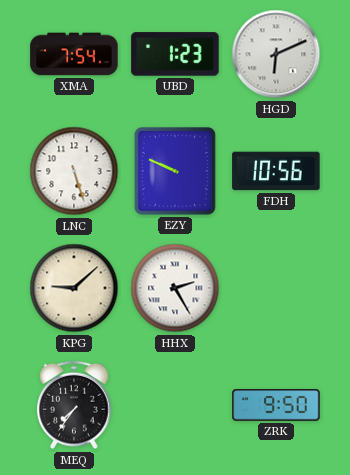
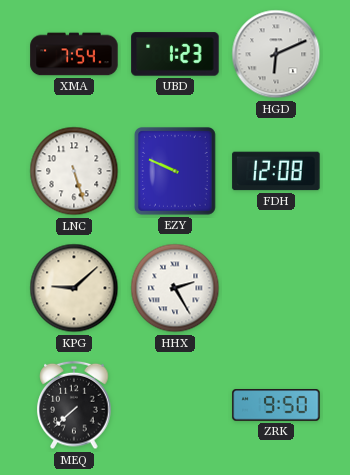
FDH: 10:56 -> 12:08
MEQ: 7:36 -> 7:38
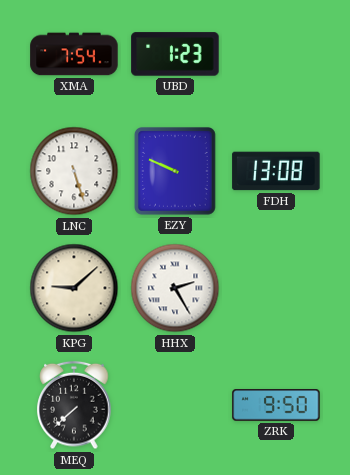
HGD: 6:11 -> none
FDH: 12:08 -> 13:08
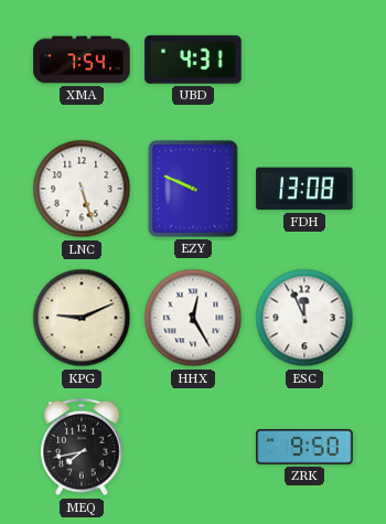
UBD: 1:23 -> 4:31
KPG: 9:08 -> 9:11
HHX: 2:25 -> 12:25
ESC: none -> 11:56
MEQ: 7:38 -> 7:43
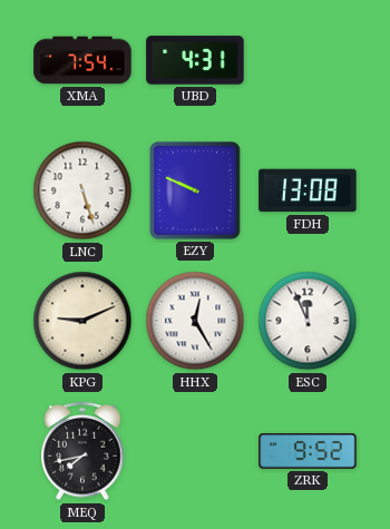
ZRK: 9:50 -> 9:52
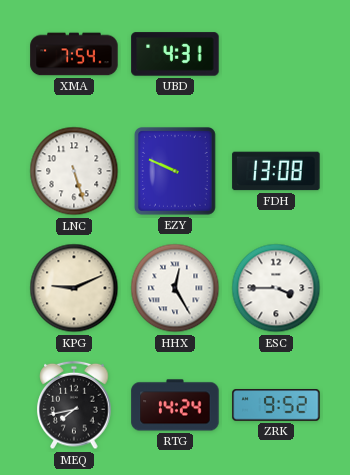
ESC: 11:56 -> 3:45
RTG: none -> 14:24
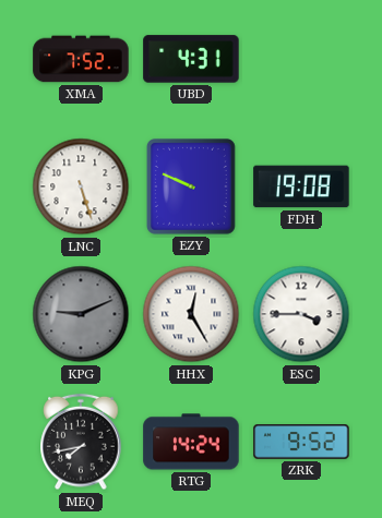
XMA: 7:54 -> 7:52
FDH: 13:08 -> 19:08
KPG dial: cream -> grey
